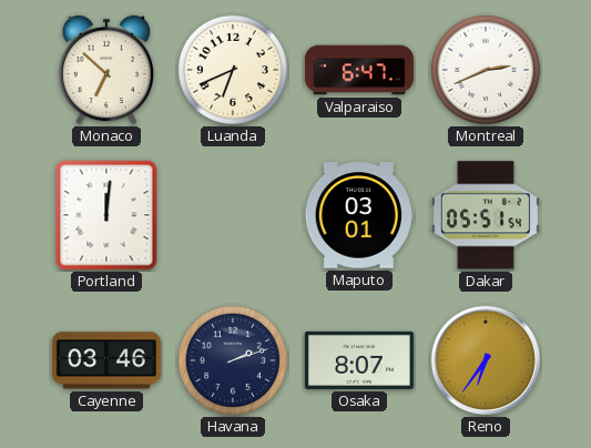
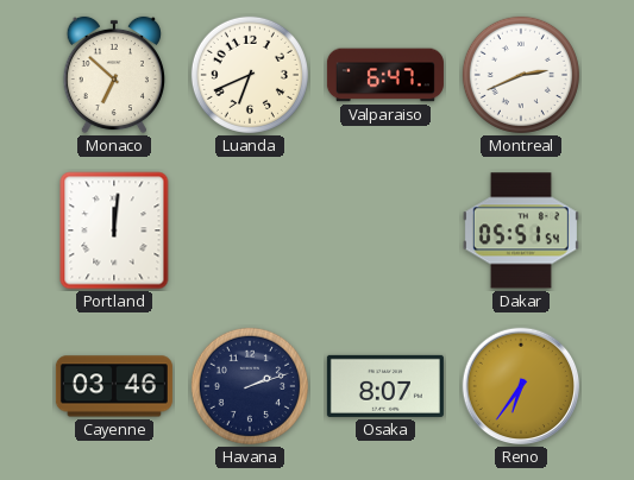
Maputo: 03:01 -> none
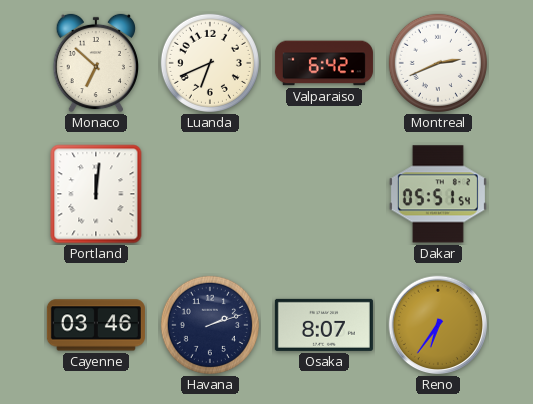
Valparaiso: 6:47 -> 6:42
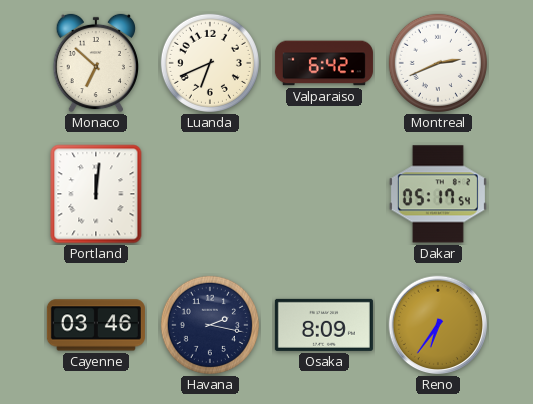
Dakar: 05:51 -> 05:17
Havana: 2:12 -> 2:17
Osaka: 8:07 -> 8:09
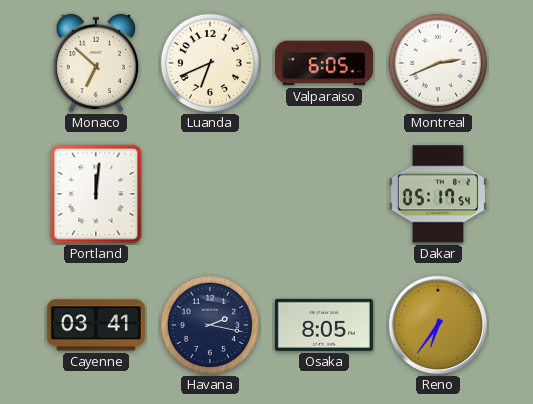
Valparaiso: 6:42 -> 6:05
Cayenne: 03:46 -> 03:41
Osaka: 8:09 -> 8:05
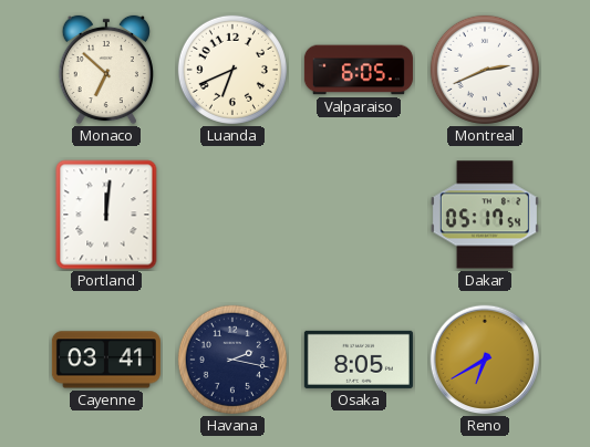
Reno: 6:36 -> 6:40
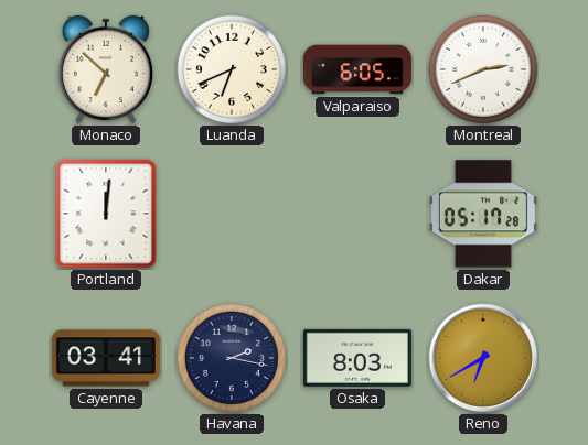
Dakar: 05:17:54 -> 05:17:28
Osaka: 8:05 -> 8:03
